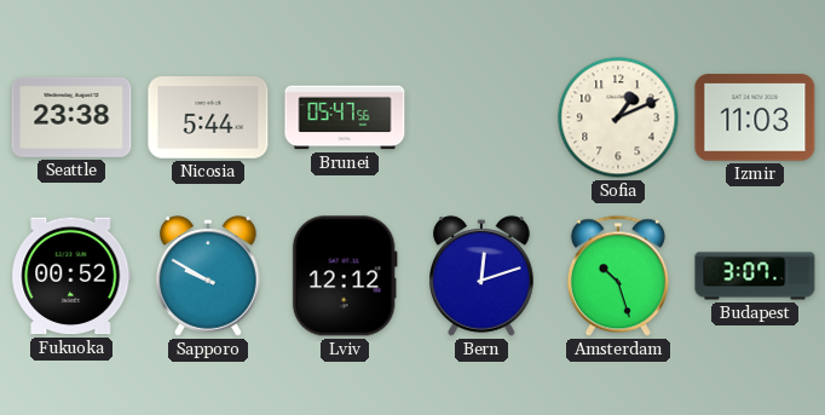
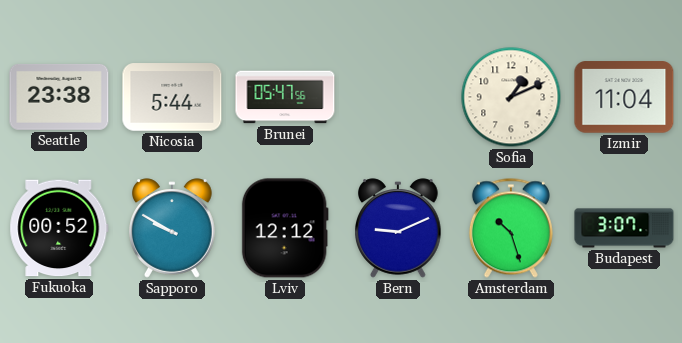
Izmir: 11:03 -> 11:04
Bern: 12:12 -> 9:11
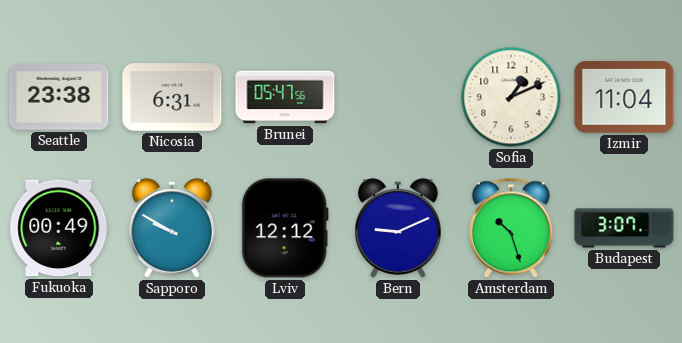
Nicosia: 5:44 -> 6:31
Fukuoka: 00:52 -> 00:49
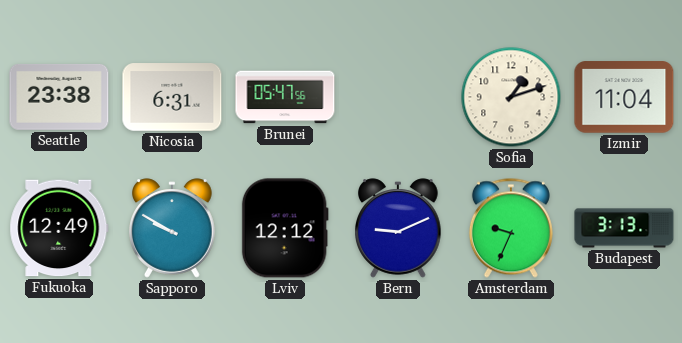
Sofia: 1:11 -> 1:12
Fukuoka: 00:49 -> 12:49
Amsterdam: 10:27 -> 9:34
Budapest: 3:07 -> 3:13
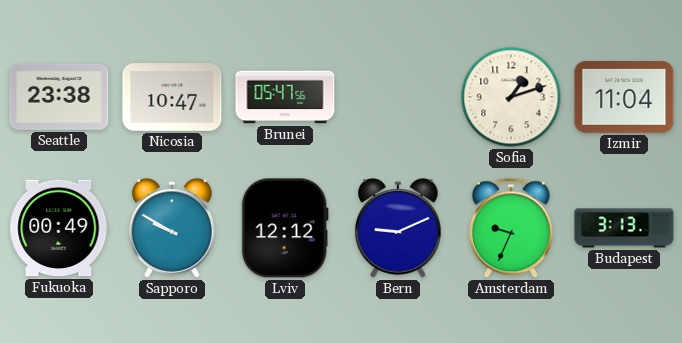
Nicosia: 6:31 -> 10:47
Fukuoka: 12:49 -> 00:49
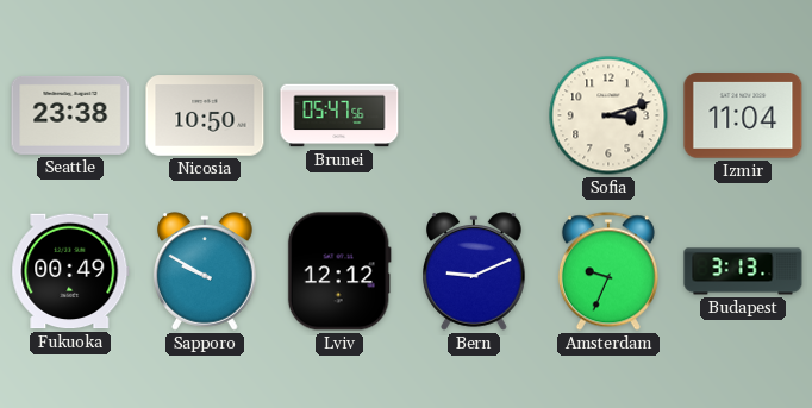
Nicosia: 10:47 -> 10:50
Sofia: 1:12 -> 3:12
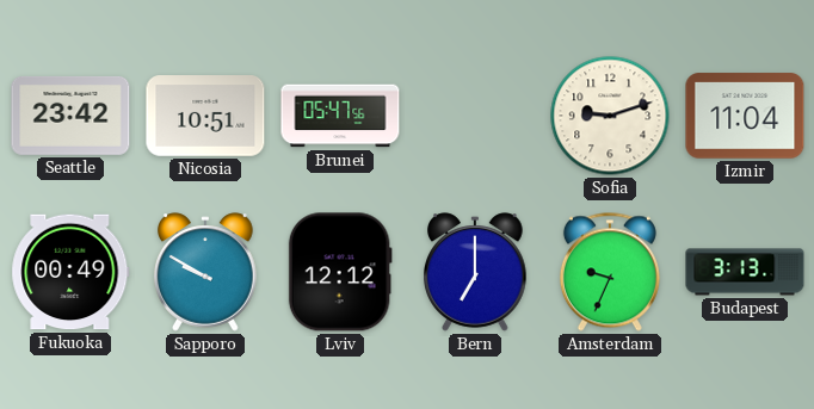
Seattle: 23:38 -> 23:42
Nicosia: 10:50 -> 10:51
Sofia: 3:12 -> 9:12
Bern: 9:11 -> 7:00
